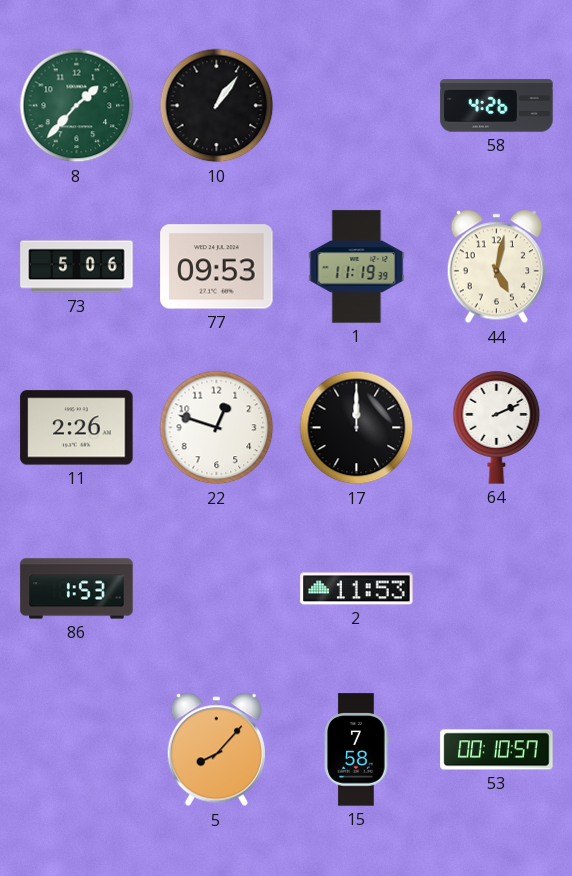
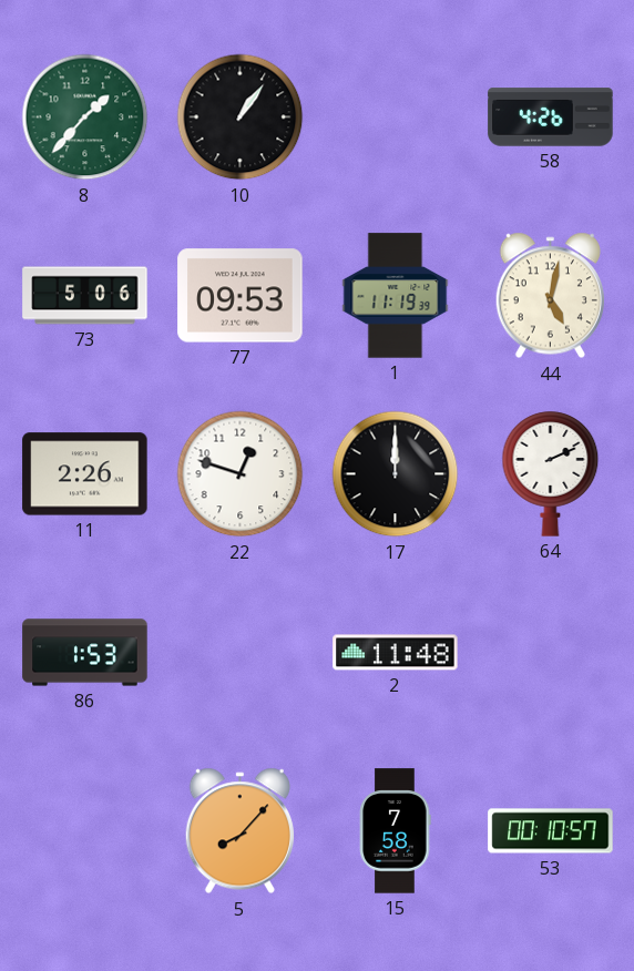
2: 11:53 -> 11:48
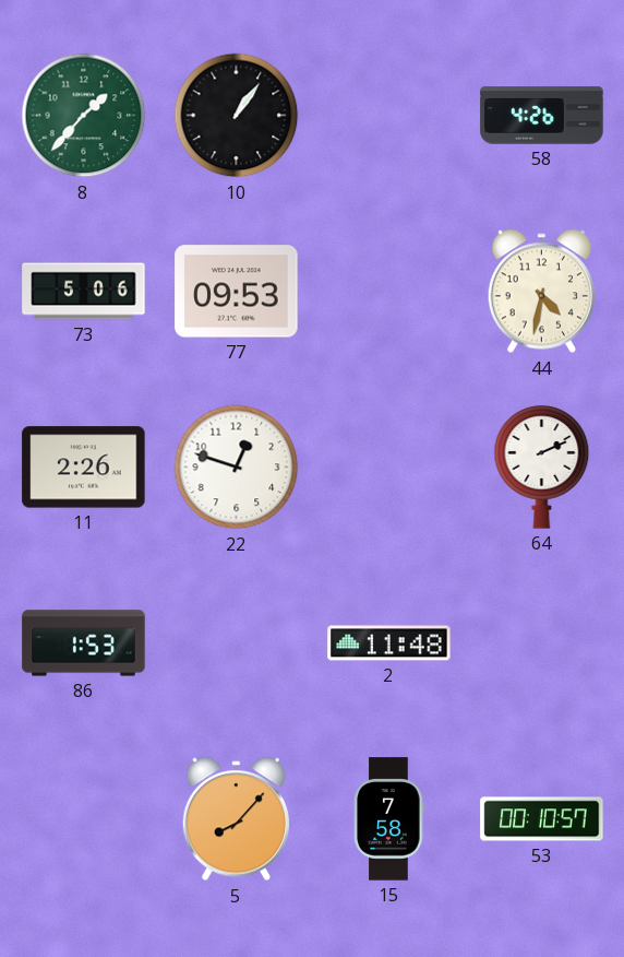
1: 11:19 -> none
44: 5:02 -> 4:32
17: 12:00 -> none
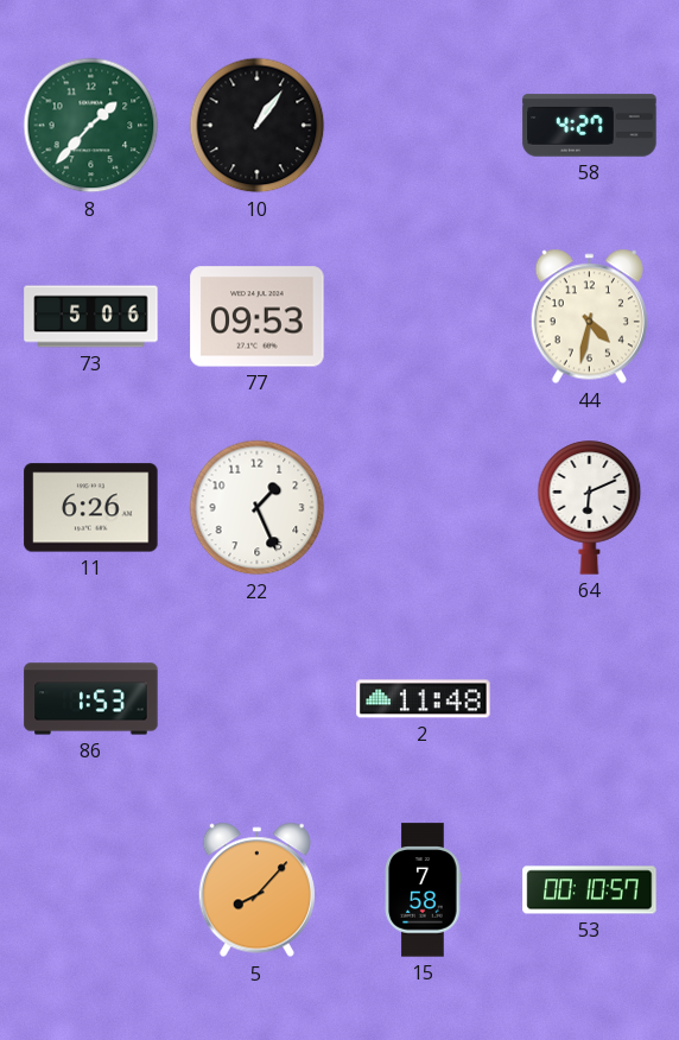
58: 4:26 -> 4:27
11: 2:26 -> 6:26
22: 12:48 -> 1:26
64: 2:11 -> 6:11
